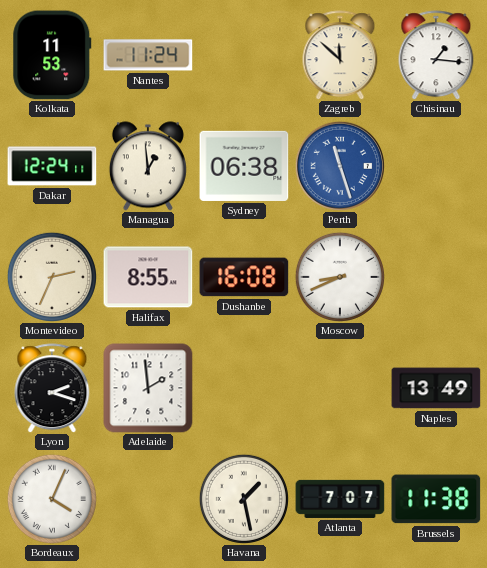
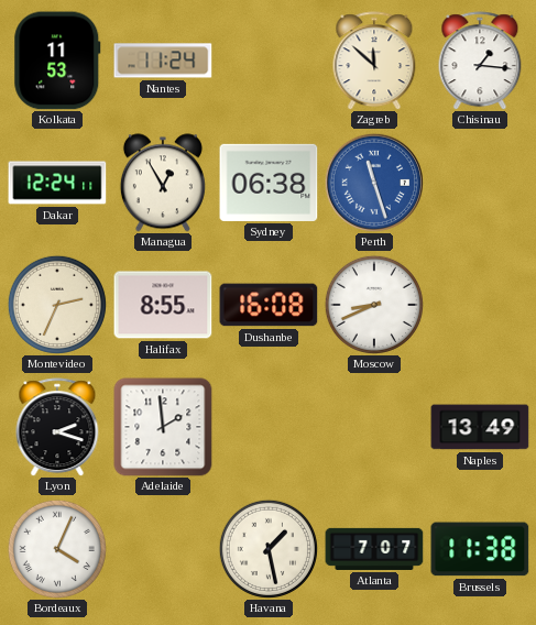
Managua: 12:59 -> 12:55
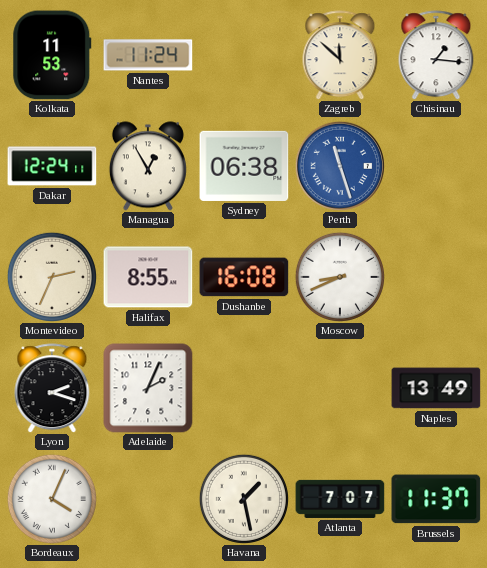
Adelaide: 1:59 -> 2:04
Brussels: 11:38 -> 11:37
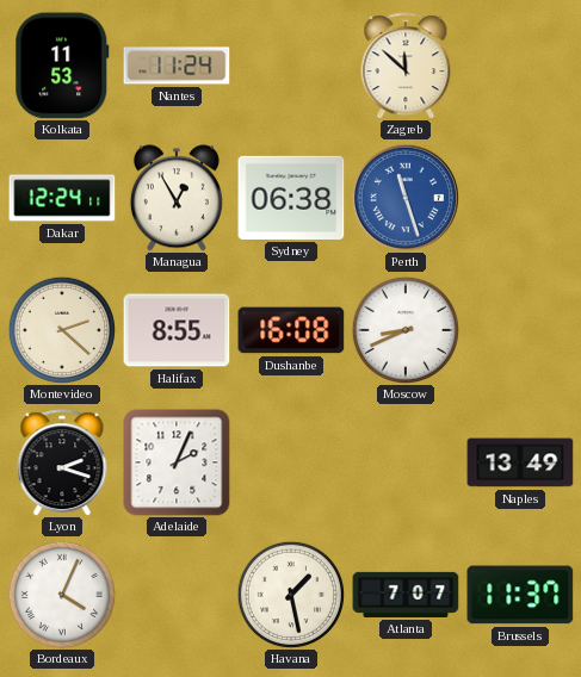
Chisinau: 1:16 -> none
Montevideo: 2:34 -> 2:22
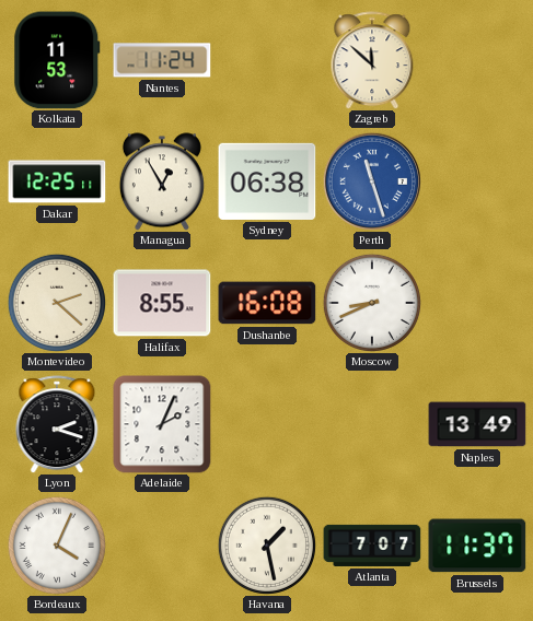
Dakar: 12:24 -> 12:25
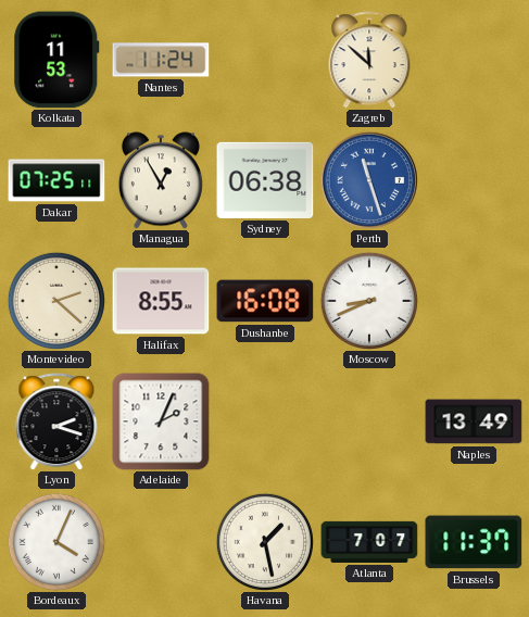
Dakar: 12:25 -> 07:25
